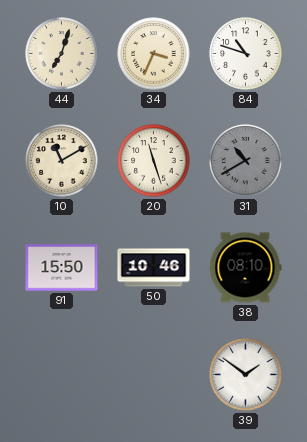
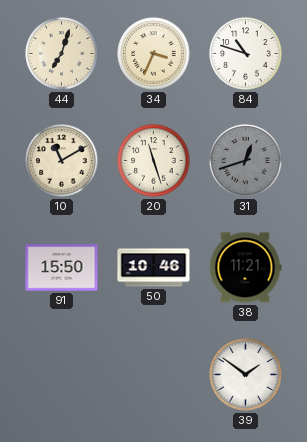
31: 10:40 -> 12:42
38: 08:10 -> 11:21
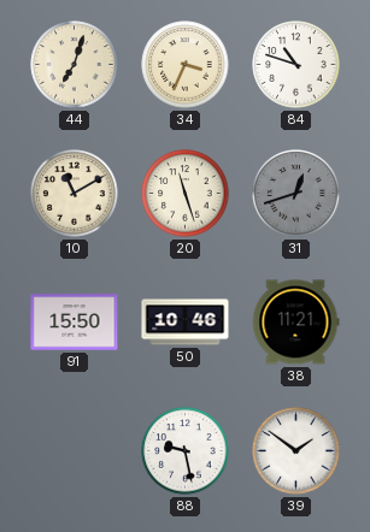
88: none -> 9:28
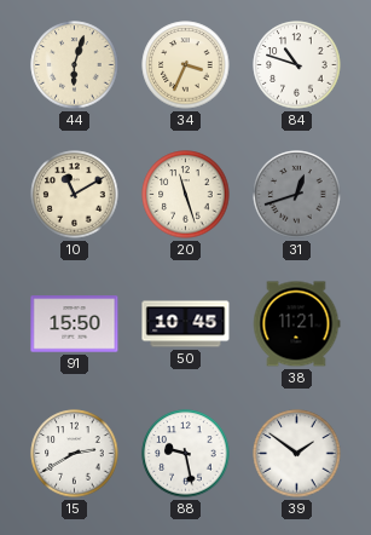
44: 7:03 -> 6:03
50: 10:46 -> 10:45
15: none -> 2:40
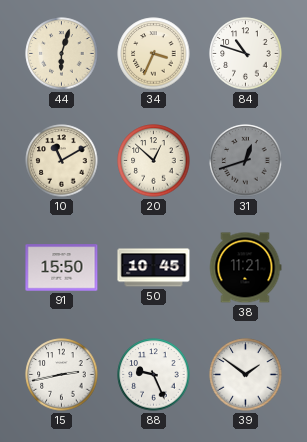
20: 11:27 -> 12:52
15: 2:40 -> 2:43
88: 9:28 -> 9:26
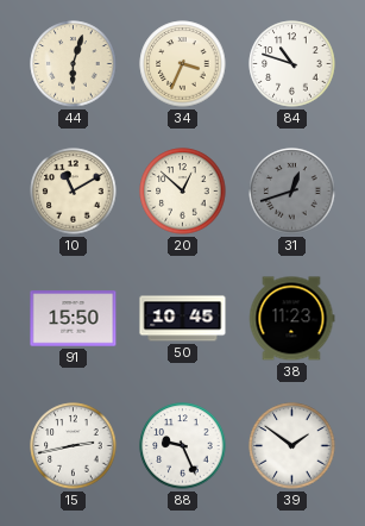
38: 11:21 -> 11:23
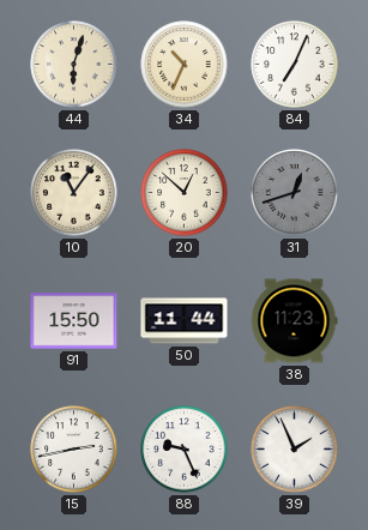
34: 3:34 -> 10:34
84: 10:48 -> 7:04
10: 11:10 -> 11:06
50: 10:45 -> 11:44
39: 1:51 -> 1:56
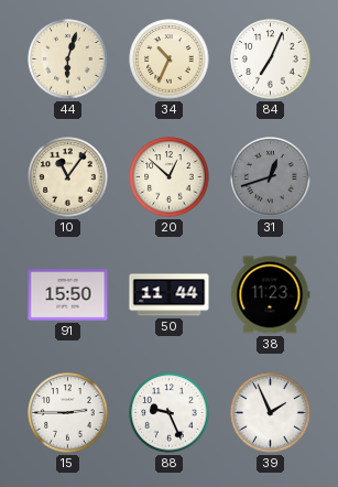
15: 2:43 -> 2:45
